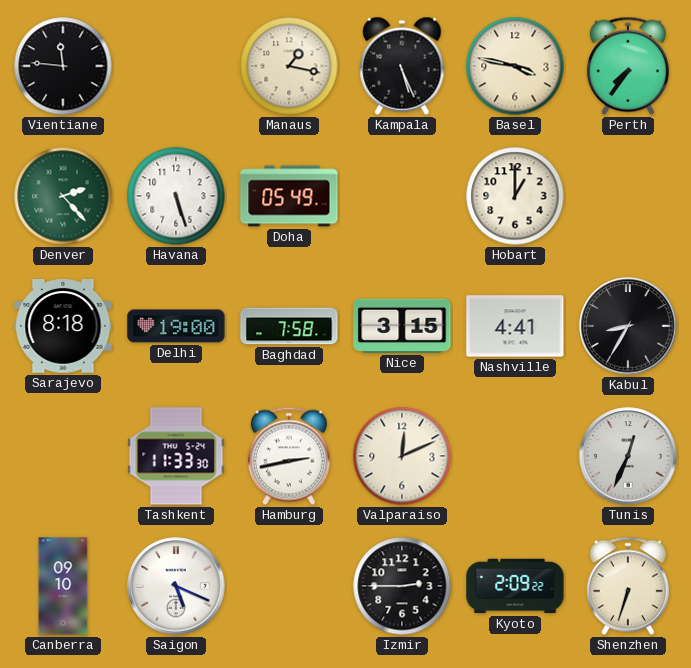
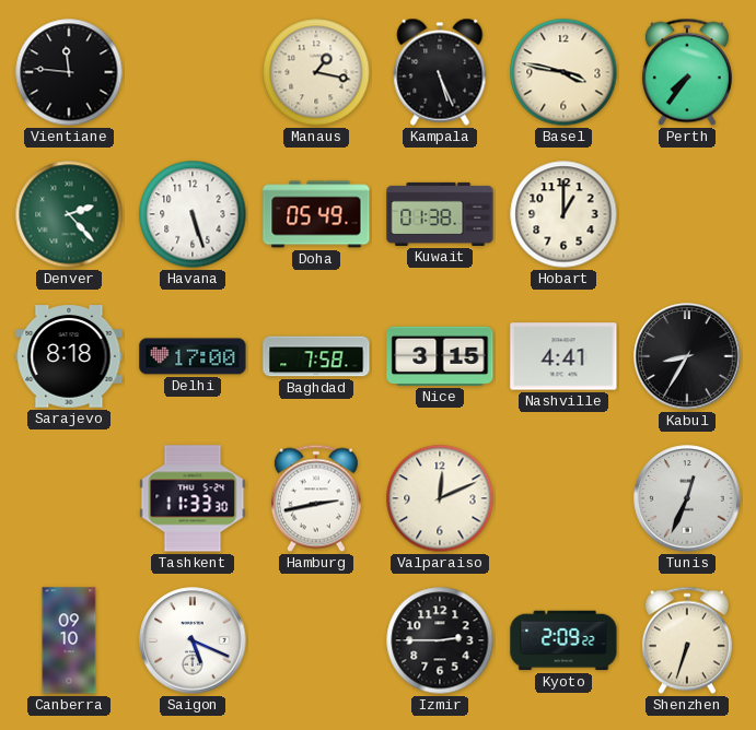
Kuwait: none -> 01:38
Delhi: 19:00 -> 17:00
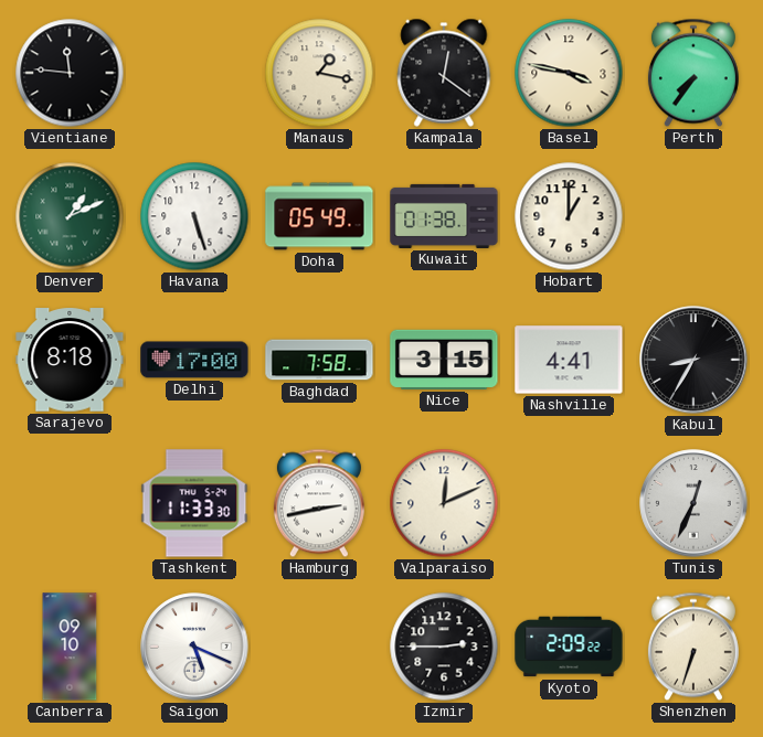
Kampala: 5:26 -> 12:21
Denver: 2:23 -> 1:11
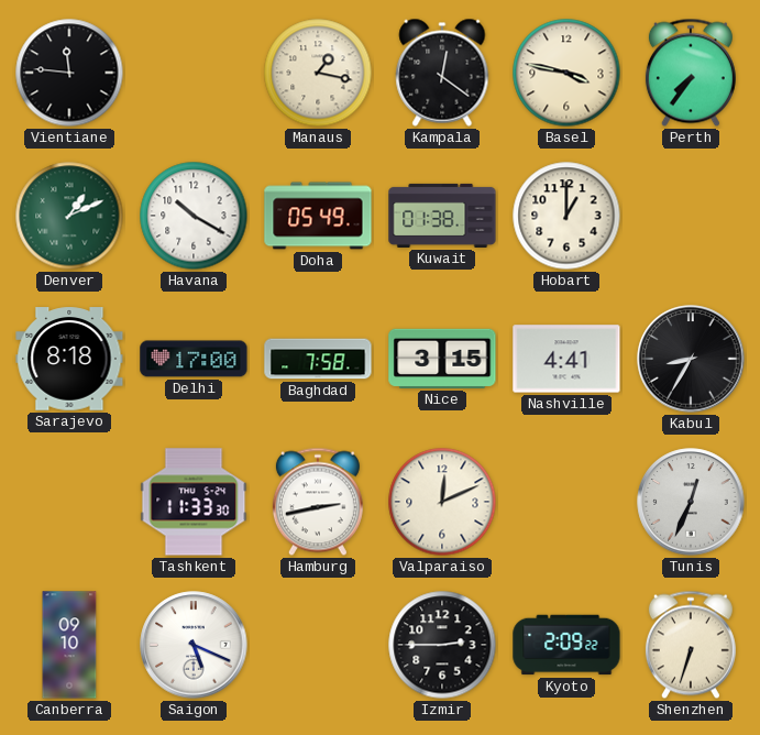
Havana: 5:27 -> 10:20
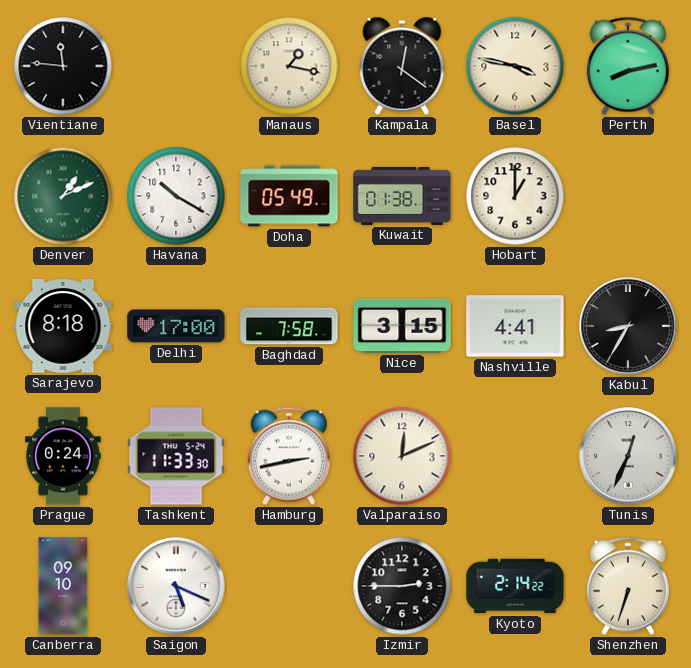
Perth: 7:36 -> 8:13
Prague: none -> 0:24
Kyoto: 2:09 -> 2:14
